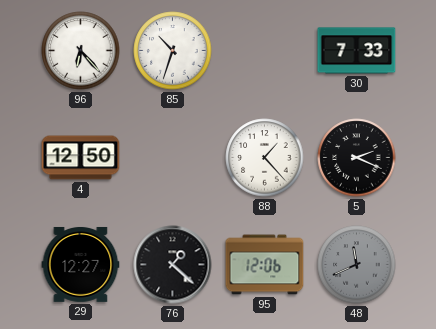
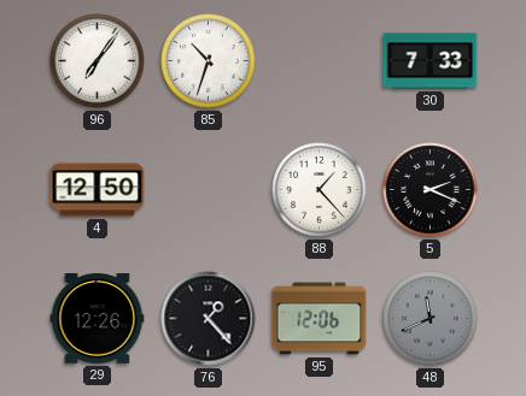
96: 6:23 -> 7:06
29: 12:27 -> 12:26
76: 1:22 -> 1:23
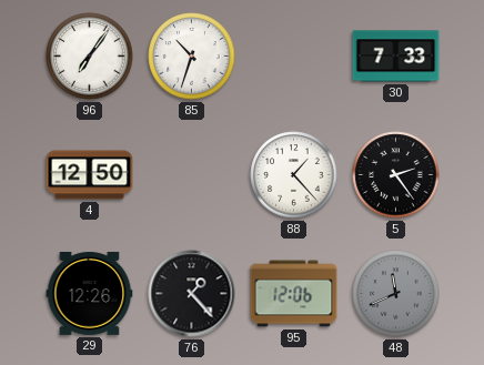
5: 2:19 -> 2:24
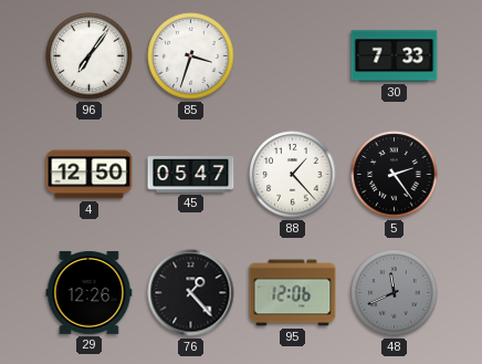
85: 10:33 -> 3:33
45: none -> 05:47
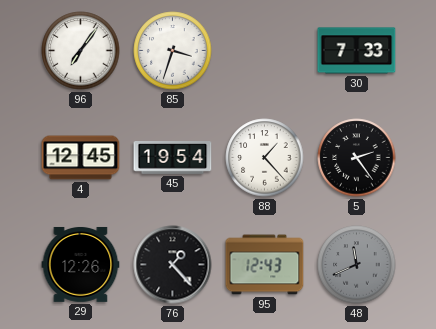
4: 12:50 -> 12:45
45: 05:47 -> 19:54
95: 12:06 -> 12:43
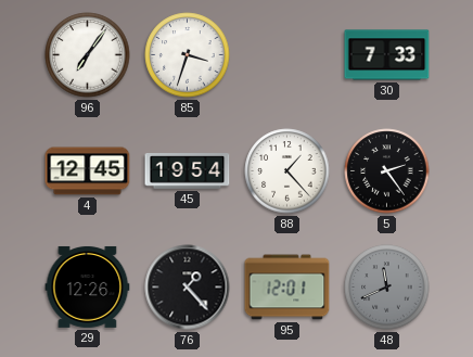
95: 12:43 -> 12:01
